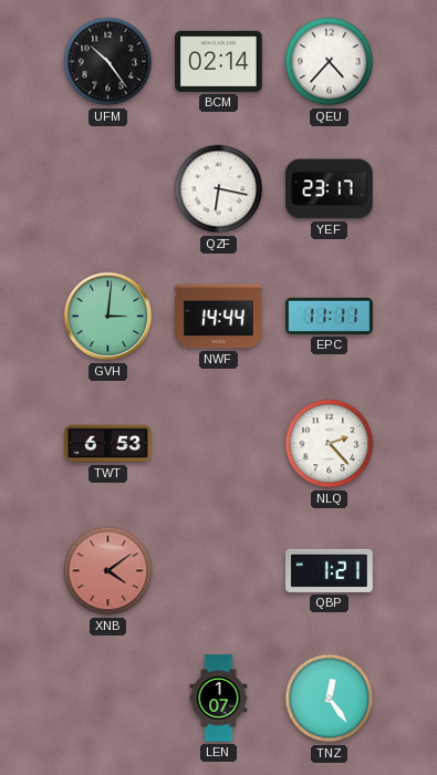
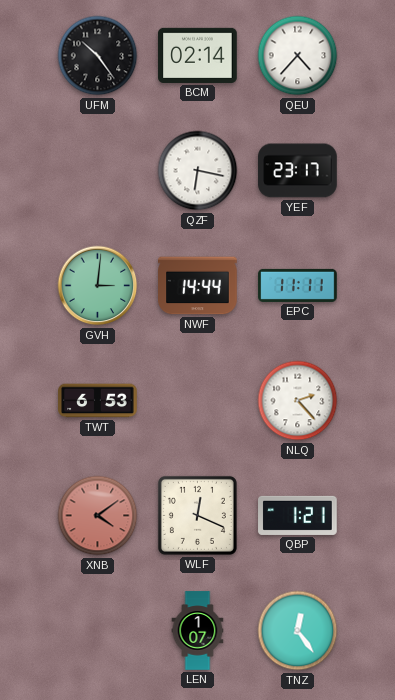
WLF: none -> 12:19
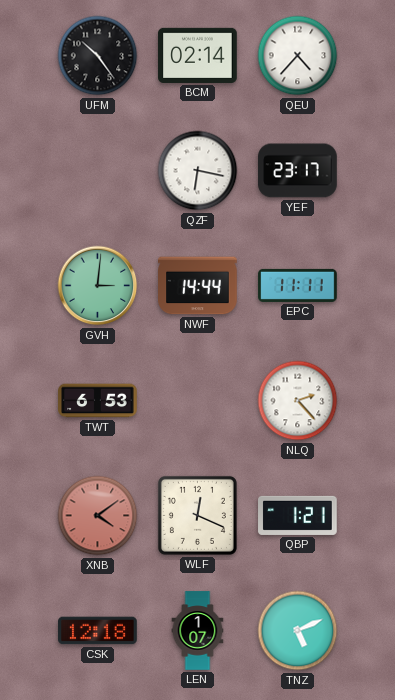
CSK: none -> 12:18
TNZ: 12:24 -> 5:11
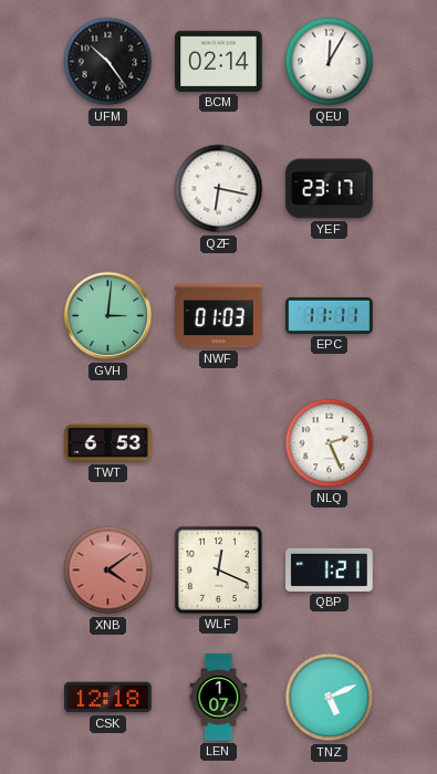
QEU: 4:37 -> 12:05
NWF: 14:44 -> 01:03
NLQ: 2:23 -> 2:26
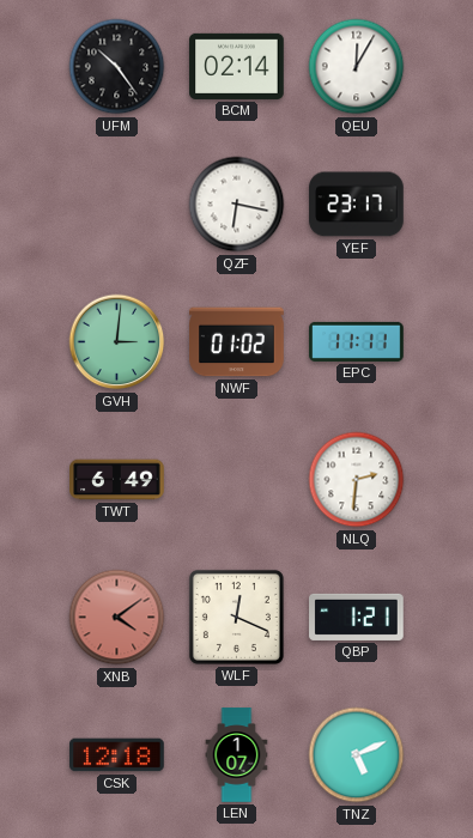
NWF: 01:03 -> 01:02
TWT: 6:53 -> 6:49
NLQ: 2:26 -> 2:31
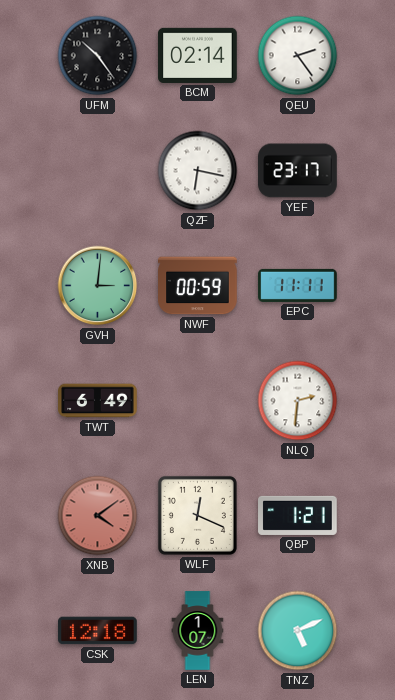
QEU: 12:05 -> 2:24
NWF: 01:02 -> 00:59
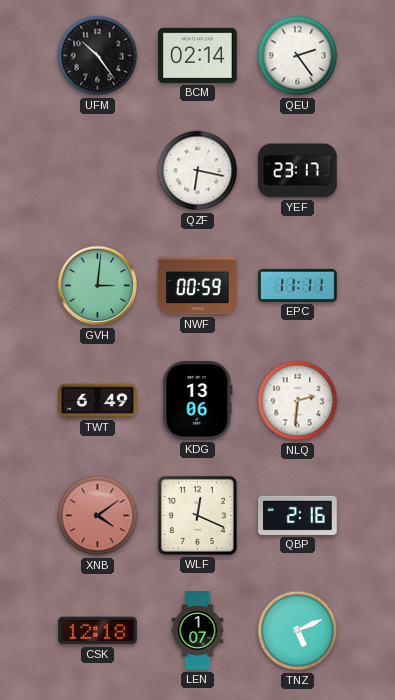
KDG: none -> 13:06
QBP: 1:21 -> 2:16
